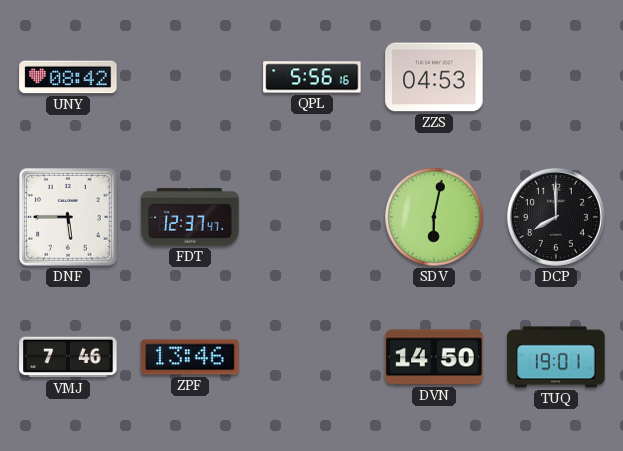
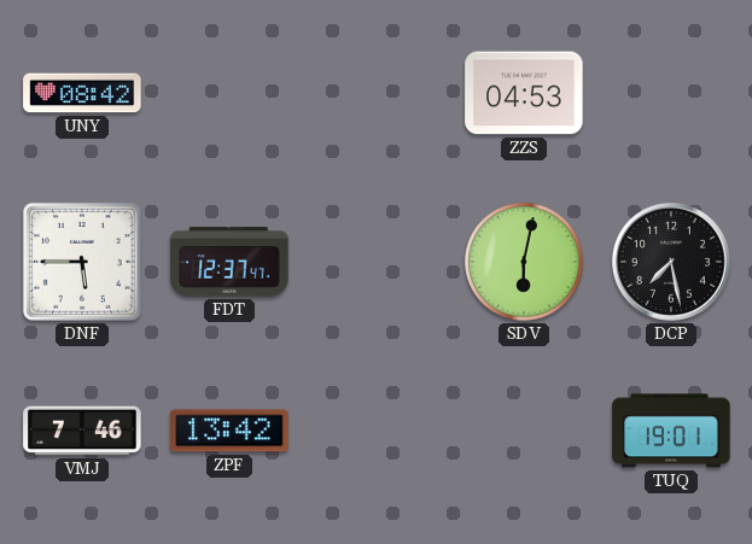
QPL: 5:56 -> none
DCP: 8:00 -> 7:28
ZPF: 13:46 -> 13:42
DVN: 14:50 -> none
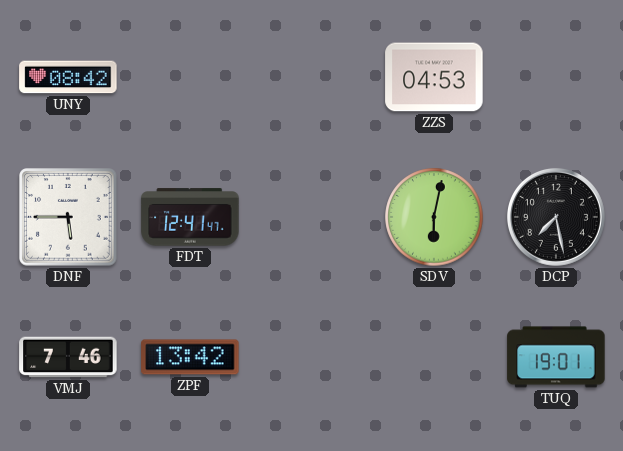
FDT: 12:37 -> 12:41
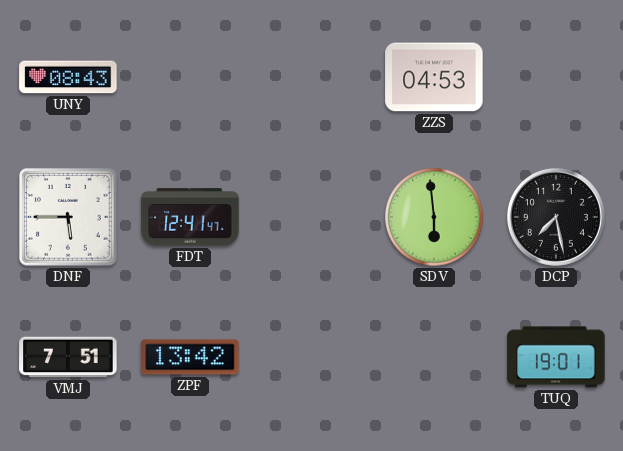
UNY: 08:42 -> 08:43
SDV: 6:02 -> 5:59
VMJ: 7:46 -> 7:51
